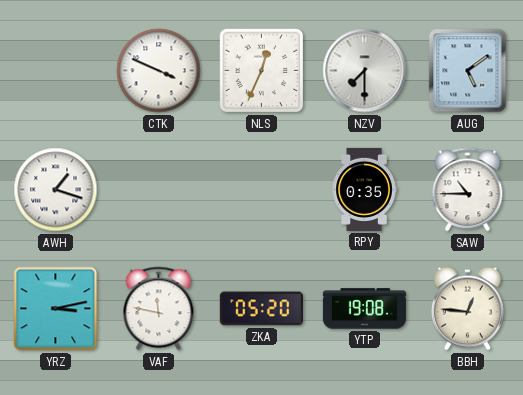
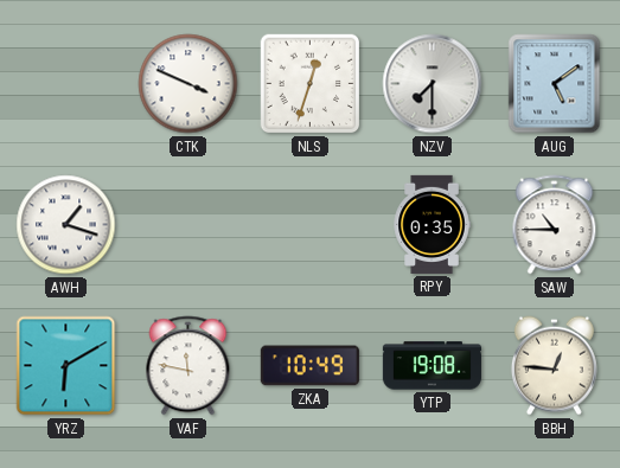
NLS: 12:34 -> 12:33
YRZ: 3:13 -> 6:10
ZKA: 05:20 -> 10:49
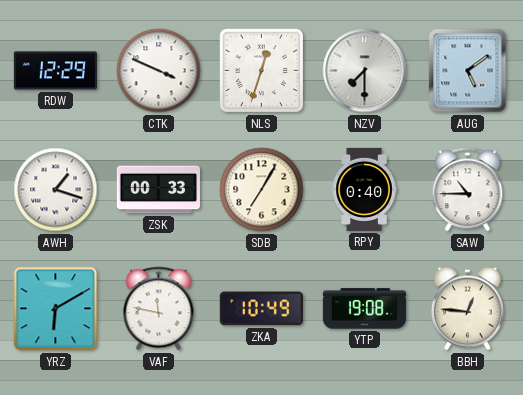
RDW: none -> 12:29
ZSK: none -> 00:33
SDB: none -> 7:05
RPY: 0:35 -> 0:40
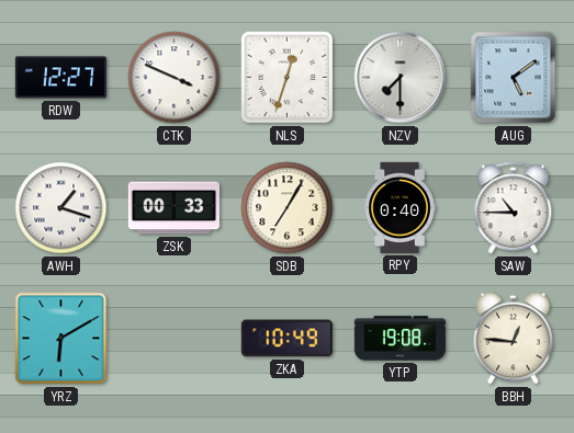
RDW: 12:29 -> 12:27
VAF: 11:47 -> none
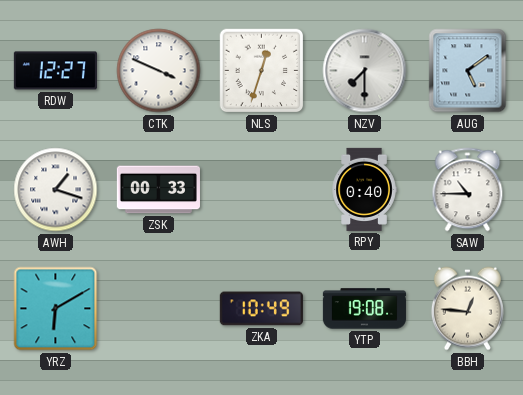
SDB: 7:05 -> none
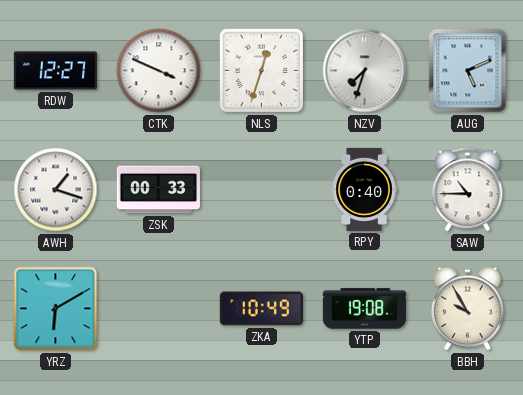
NZV: 7:30 -> 7:33
AUG: 5:09 -> 5:11
BBH: 12:46 -> 9:55
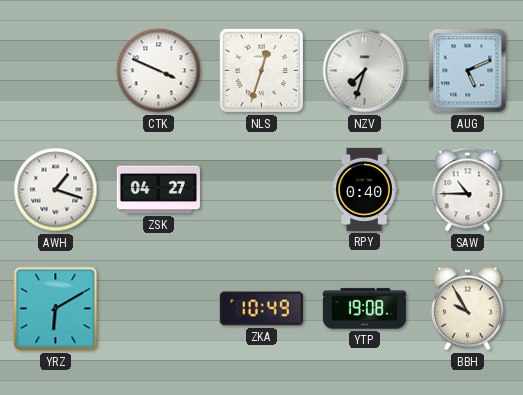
RDW: 12:27 -> none
ZSK: 00:33 -> 04:27
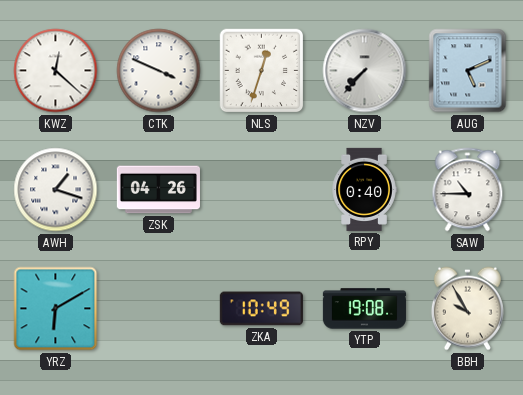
KWZ: none -> 12:22
NZV: 7:33 -> 7:37
ZSK: 04:27 -> 04:26
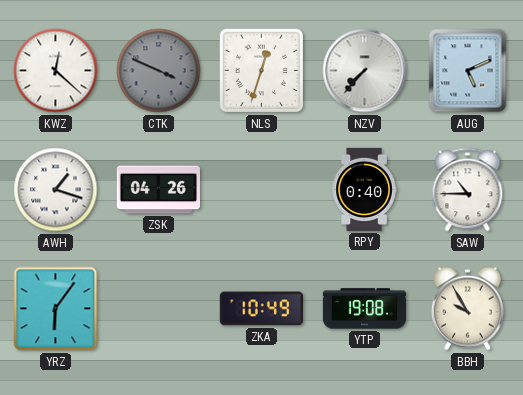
CTK dial: white -> grey
YRZ: 6:10 -> 6:06
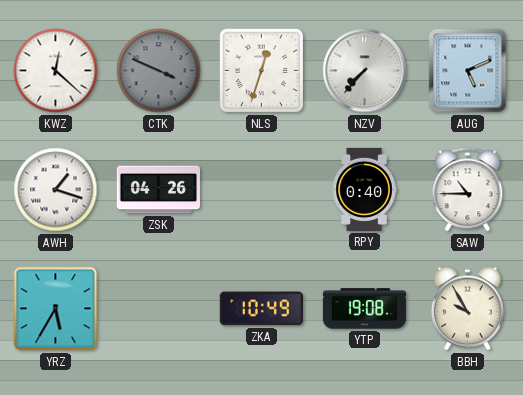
YRZ: 6:06 -> 5:35
